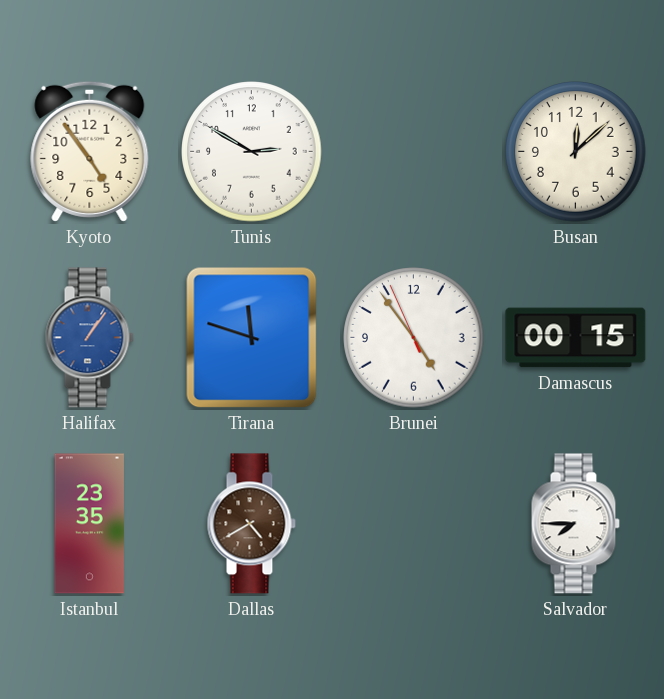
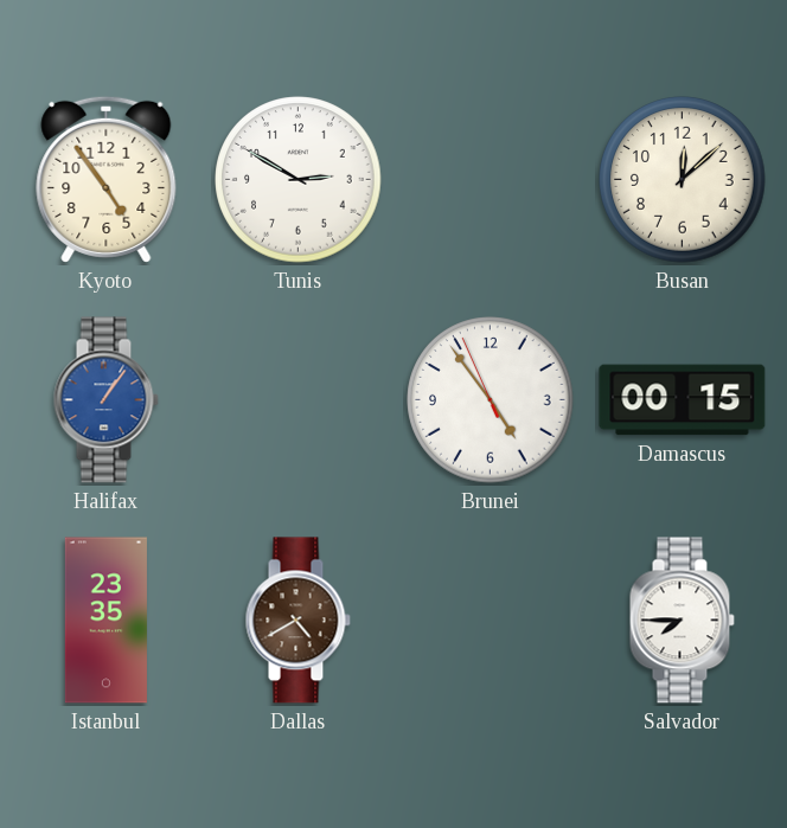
Tirana: 11:48 -> none
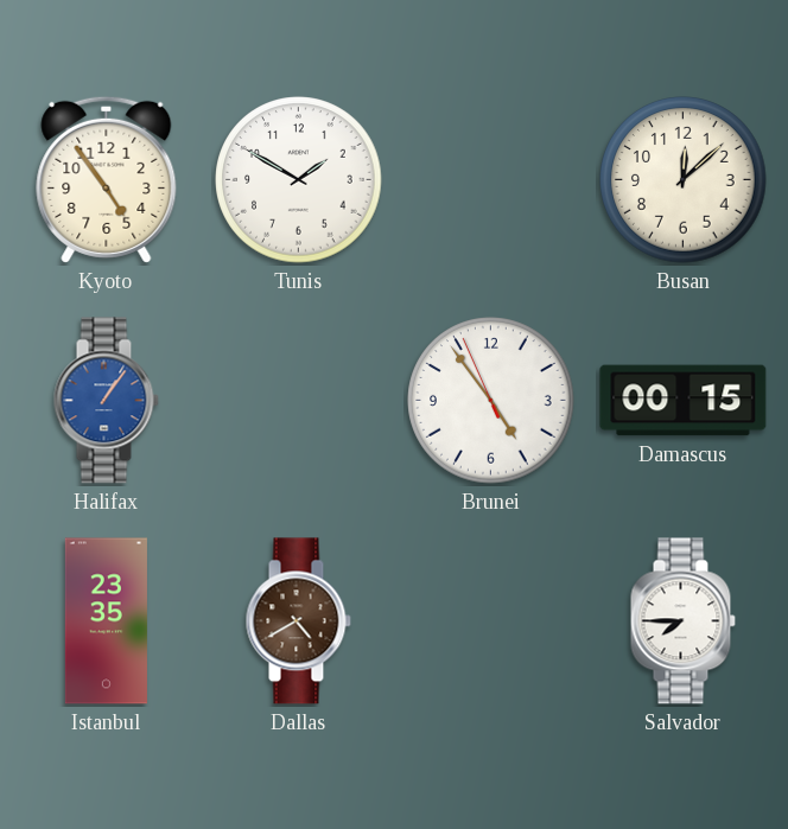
Tunis: 2:50 -> 1:50
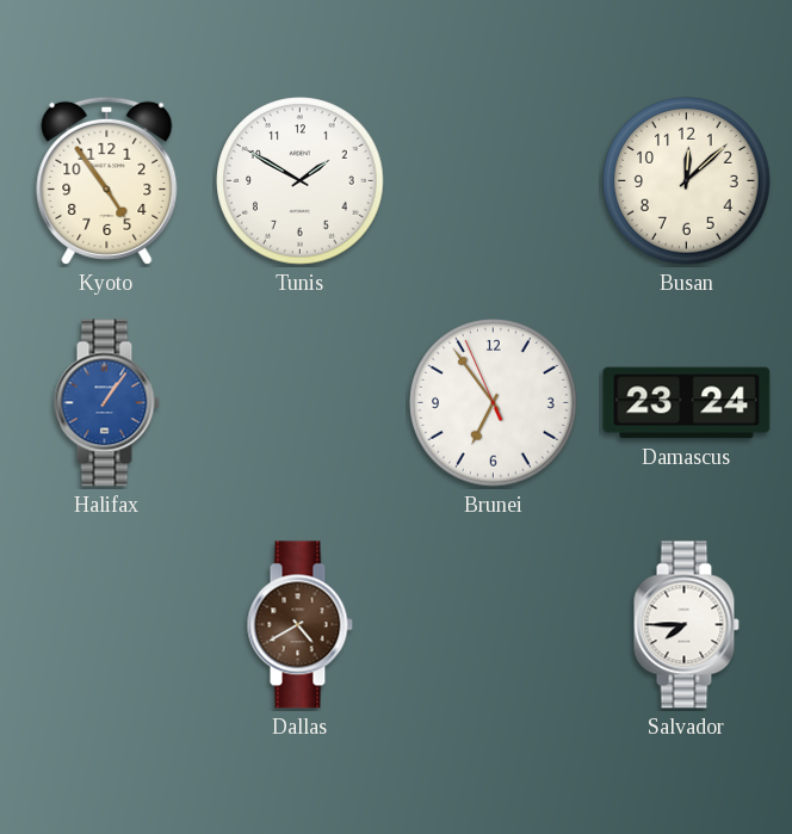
Brunei: 4:53 -> 6:53
Damascus: 00:15 -> 23:24
Istanbul: 23:35 -> none
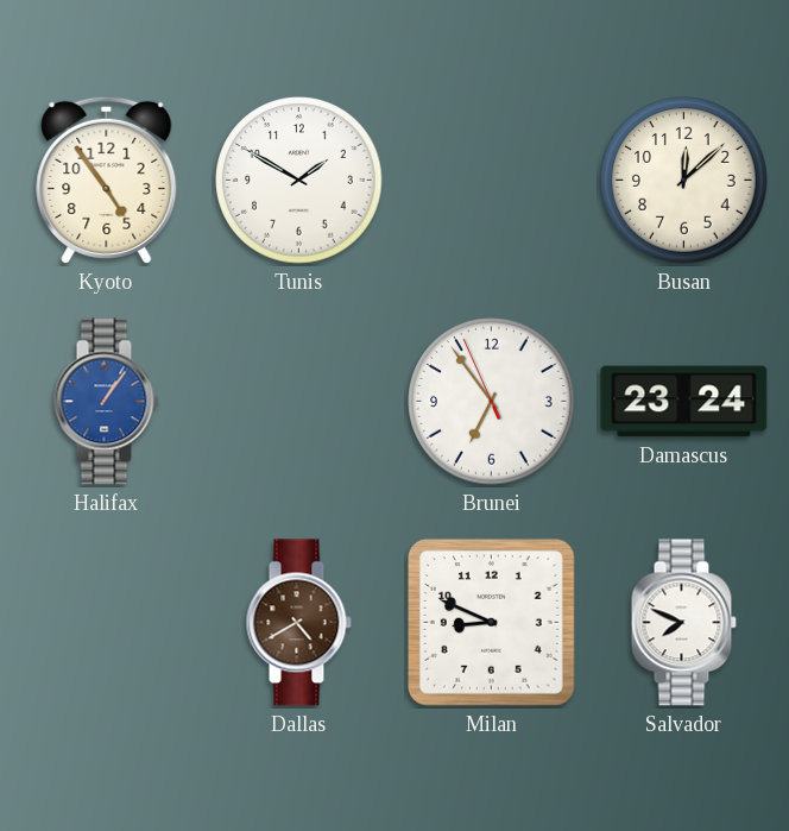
Milan: none -> 8:49
Salvador: 7:45 -> 7:49
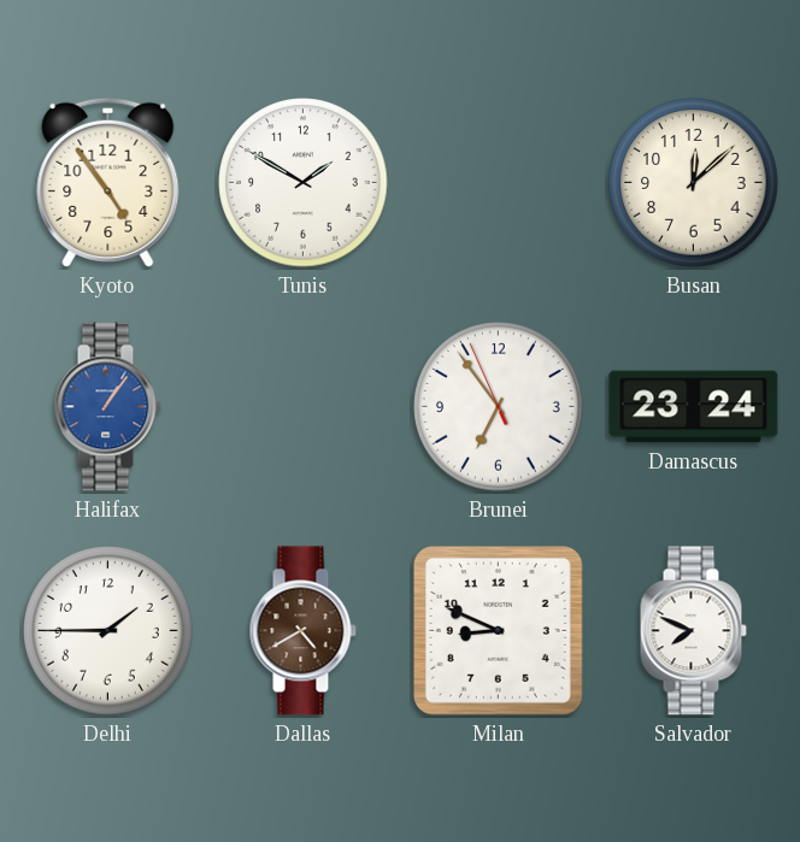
Delhi: none -> 1:45
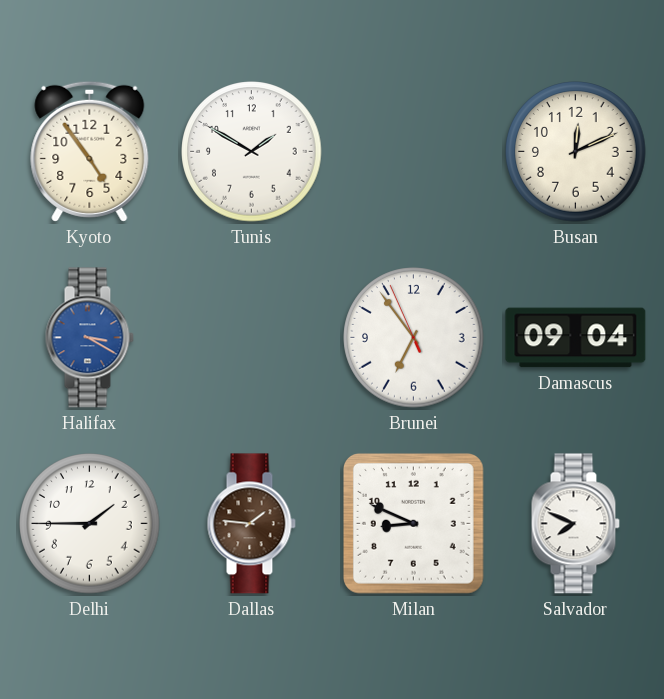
Busan: 12:08 -> 12:11
Halifax: 1:06 -> 3:20
Damascus: 23:24 -> 09:04
Dallas: 4:40 -> 1:46
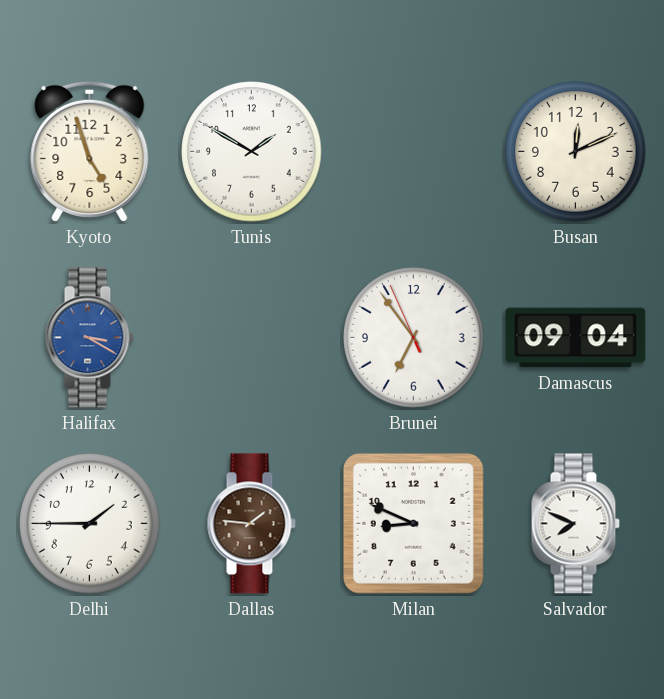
Kyoto: 4:54 -> 4:57
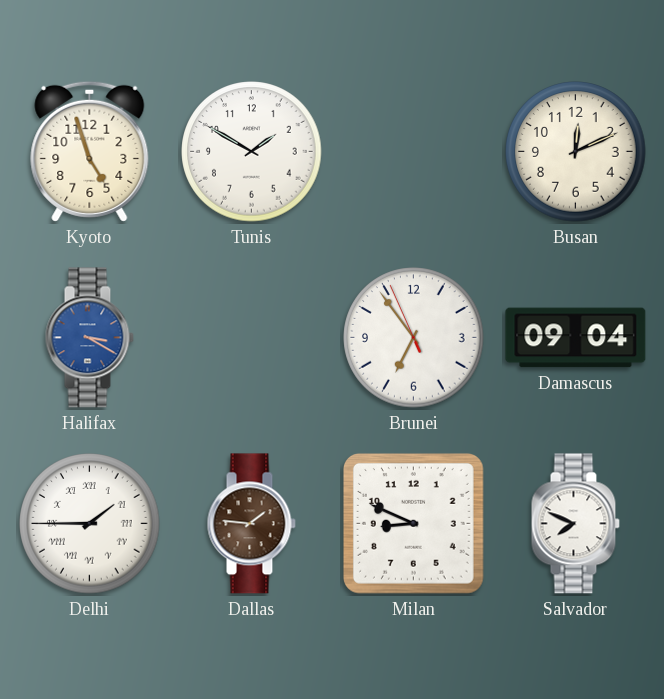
Delhi numerals: Arabic -> Roman
